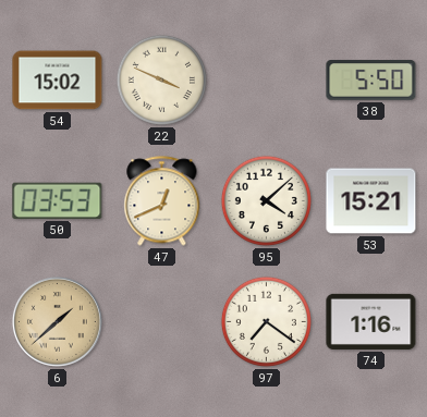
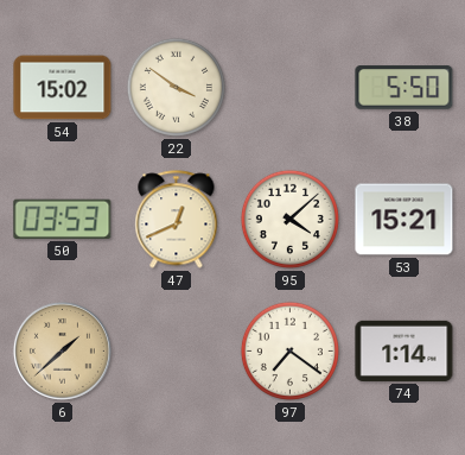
22: 3:49 -> 3:51
74: 1:16 -> 1:14
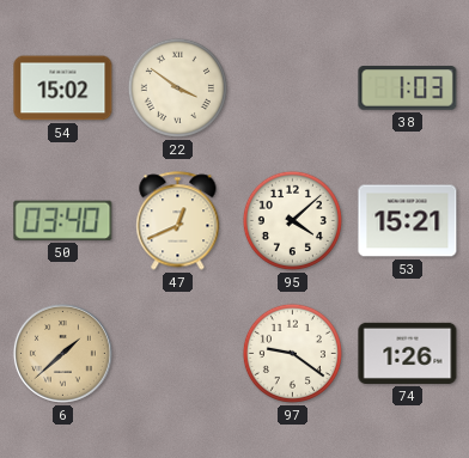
38: 5:50 -> 1:03
50: 03:53 -> 03:40
97: 7:21 -> 9:21
74: 1:14 -> 1:26
